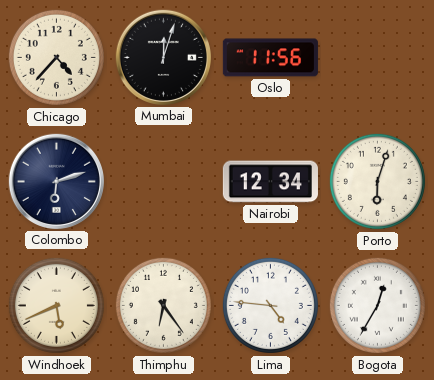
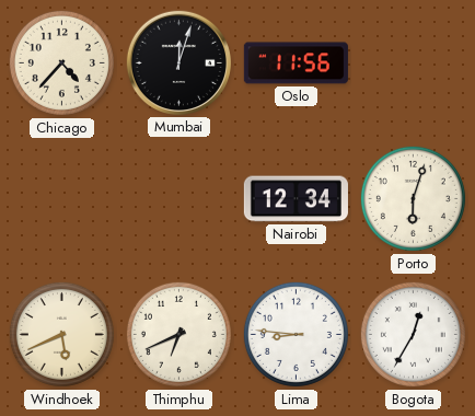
Colombo: 6:12 -> none
Thimphu: 6:24 -> 6:41
Lima: 4:46 -> 8:46
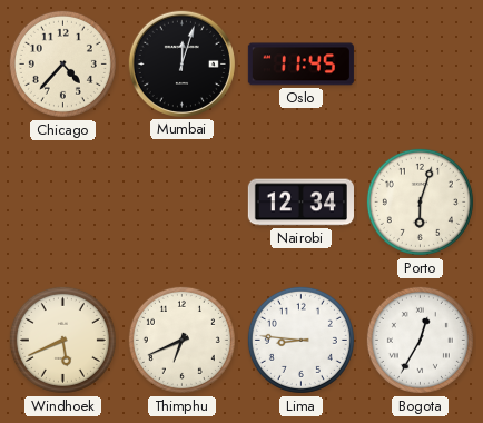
Oslo: 11:56 -> 11:45
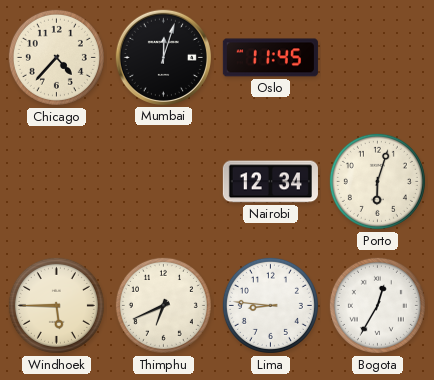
Windhoek: 5:41 -> 5:45
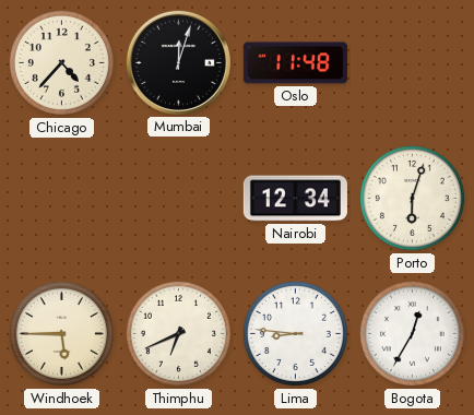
Oslo: 11:45 -> 11:48
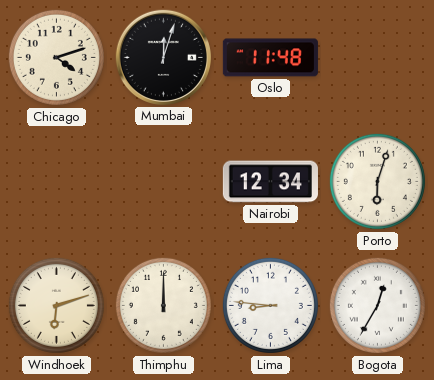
Chicago: 4:37 -> 4:12
Windhoek: 5:45 -> 6:12
Thimphu: 6:41 -> 12:00
